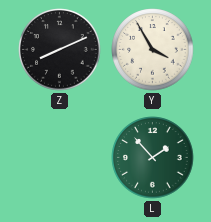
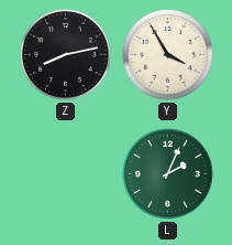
Z: 8:11 -> 8:13
L: 1:53 -> 2:04
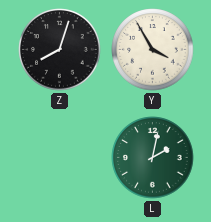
Z: 8:13 -> 8:03
L: 2:04 -> 2:02
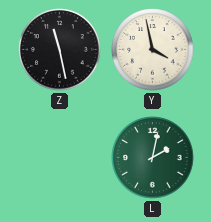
Z: 8:03 -> 11:28
Y: 3:55 -> 3:58
